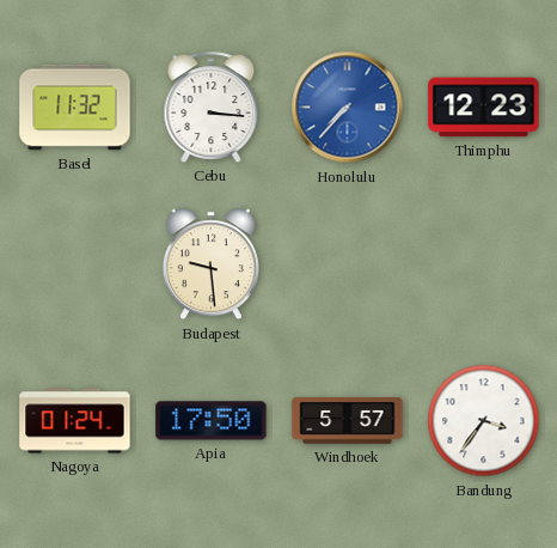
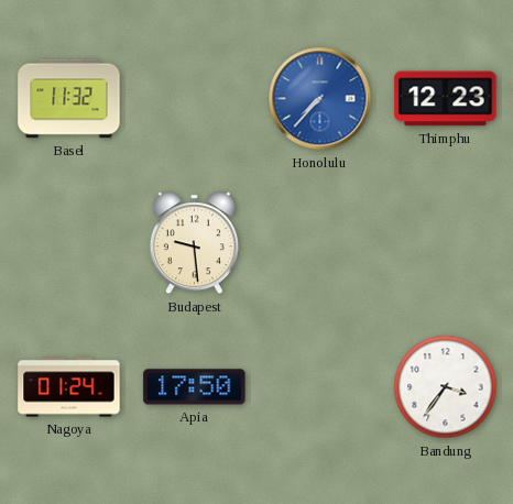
Cebu: 3:16 -> none
Windhoek: 5:57 -> none
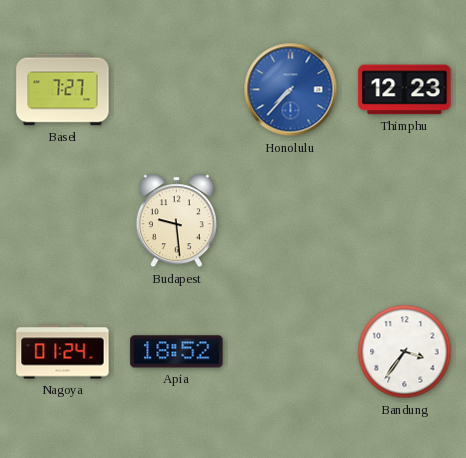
Basel: 11:32 -> 7:27
Apia: 17:50 -> 18:52
